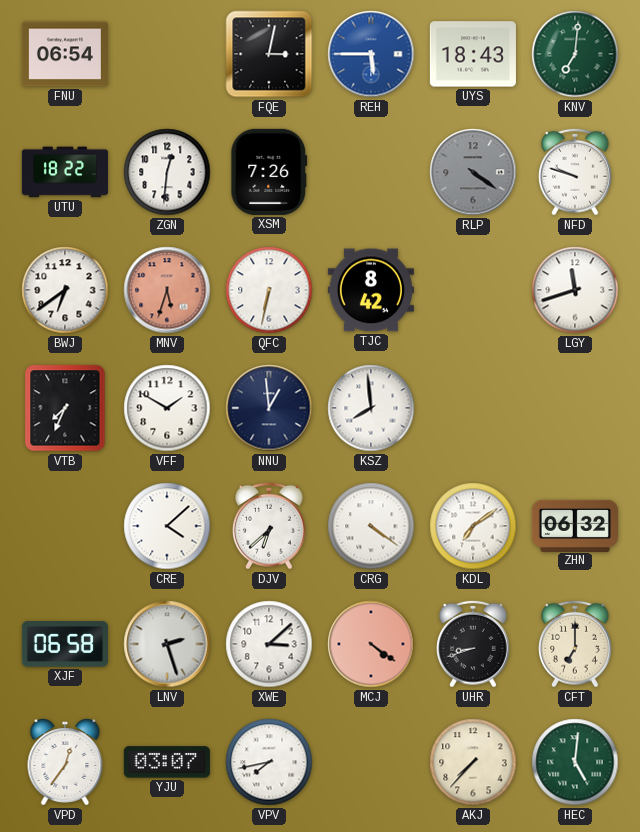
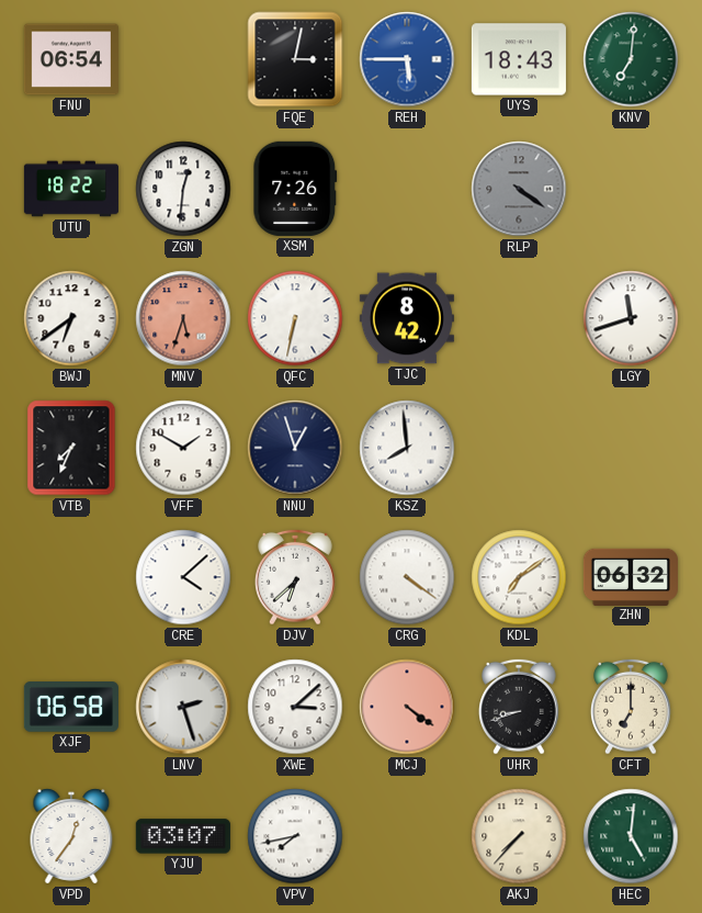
NFD: 9:48 -> none
NNU: 12:59 -> 12:57
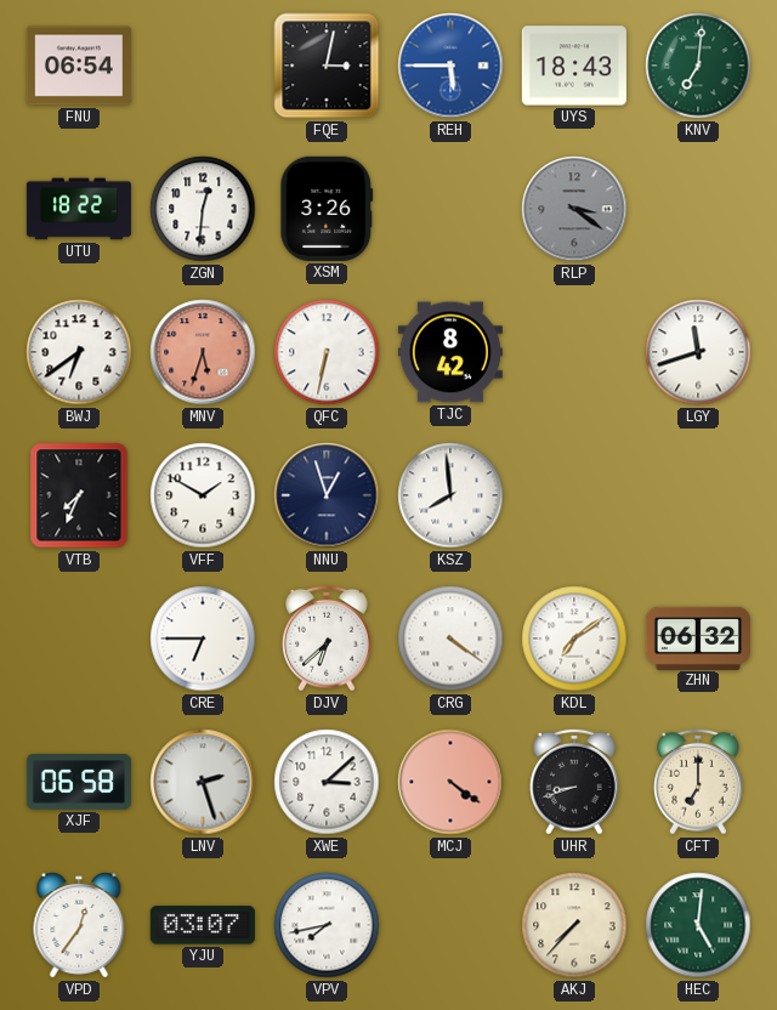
XSM: 7:26 -> 3:26
RLP: 4:21 -> 3:21
CRE: 4:08 -> 6:45
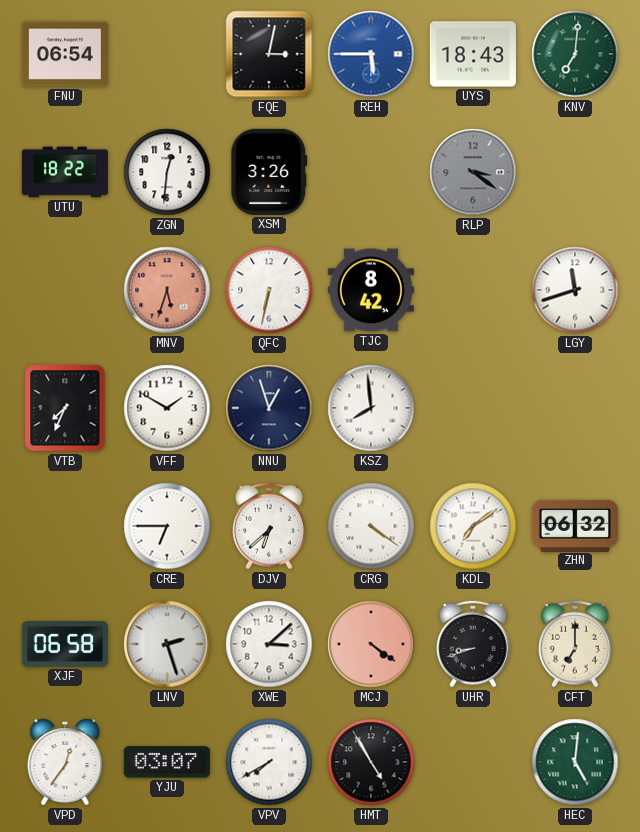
BWJ: 6:39 -> none
VPV: 7:43 -> 7:40
HMT: none -> 4:55
AKJ: 7:37 -> none
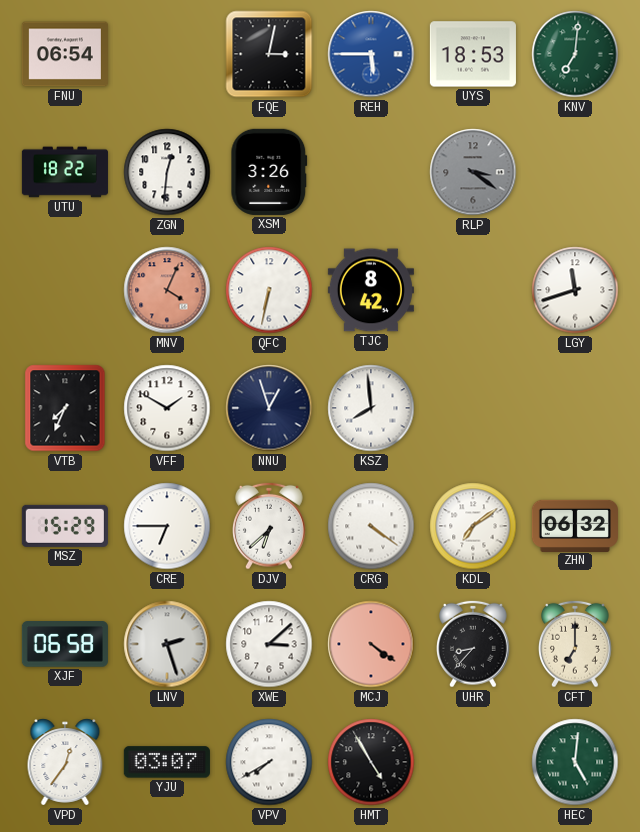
UYS: 18:43 -> 18:53
MNV: 5:33 -> 4:04
MSZ: none -> 15:29
UHR: 8:42 -> 8:37
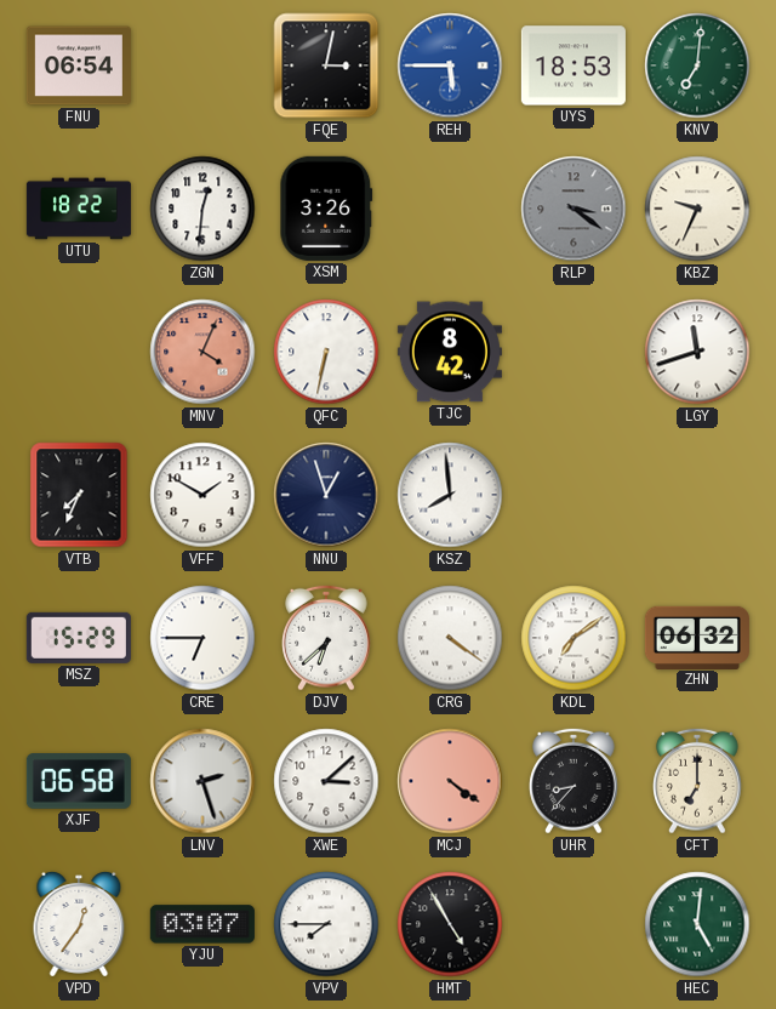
KBZ: none -> 9:34
VPV: 7:40 -> 7:45
